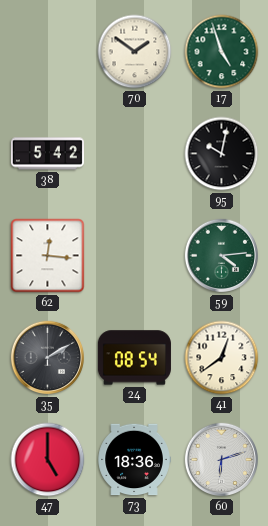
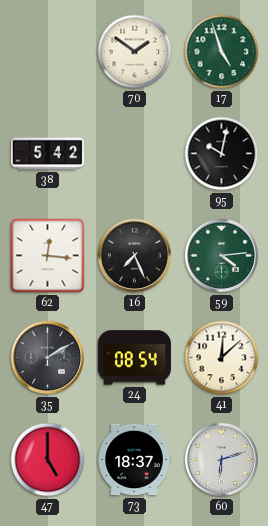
16: none -> 7:26
41: 12:39 -> 12:08
73: 18:36 -> 18:37
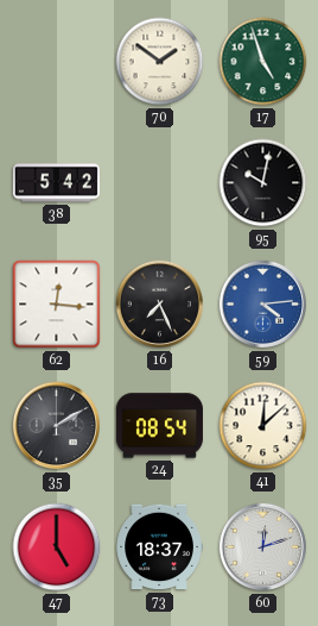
59 dial: green -> blue
60: 6:12 -> 12:12
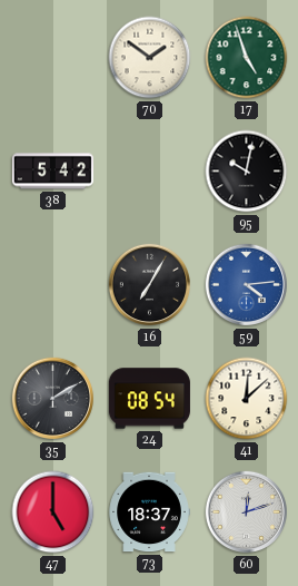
62: 12:16 -> none
16: 7:26 -> 7:05
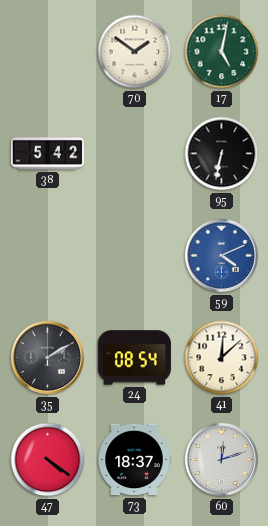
17: 4:57 -> 5:02
95: 10:02 -> 6:32
16: 7:05 -> none
59: 4:14 -> 4:11
47: 5:00 -> 4:21
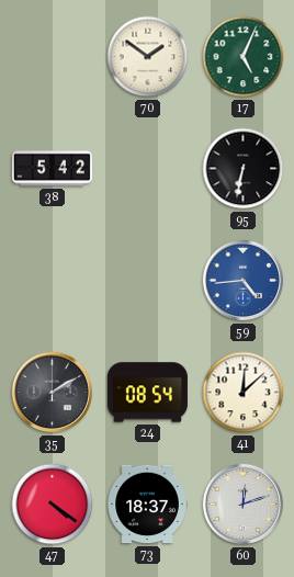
17: 5:02 -> 5:04
59: 4:11 -> 4:44
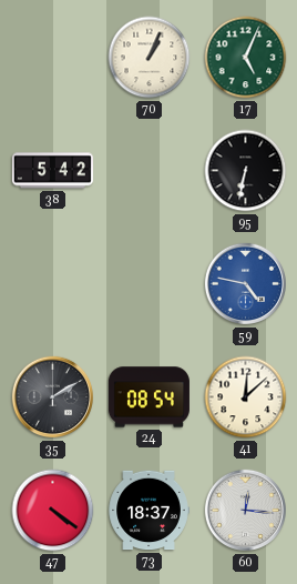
70: 1:51 -> 1:04
59: 4:44 -> 4:47
60: 12:12 -> 12:16
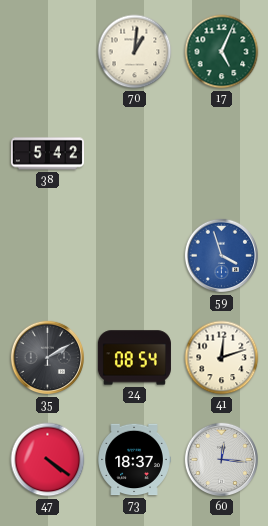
70: 1:04 -> 1:01
95: 6:32 -> none
59: 4:47 -> 3:57
41: 12:08 -> 12:12
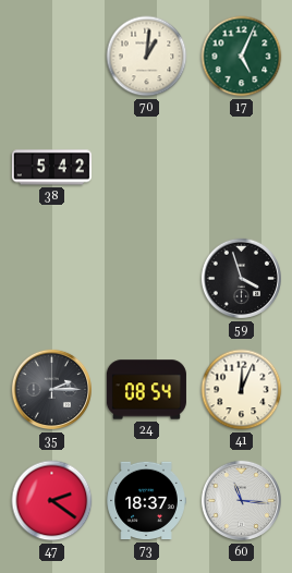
59 dial: blue -> black
35: 2:10 -> 2:15
41: 12:12 -> 12:04
47: 4:21 -> 2:21
60: 12:16 -> 11:16
